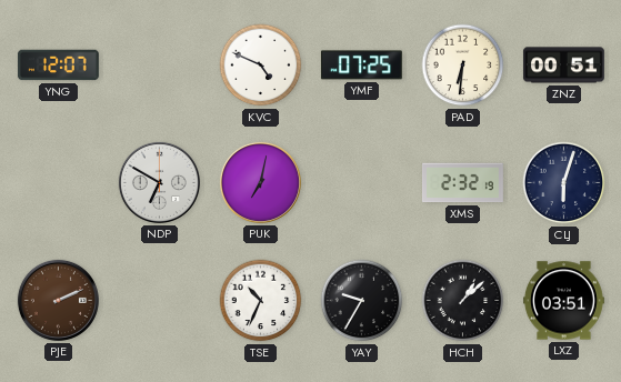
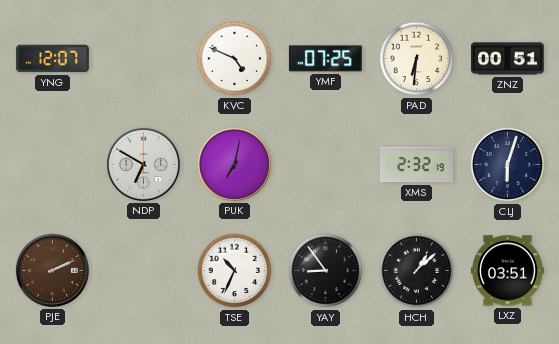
YAY: 9:35 -> 8:54
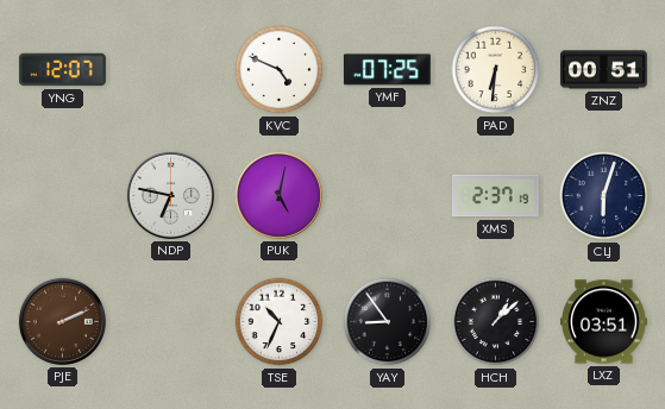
NDP: 6:50 -> 6:47
PUK: 7:02 -> 5:02
XMS: 2:32 -> 2:37
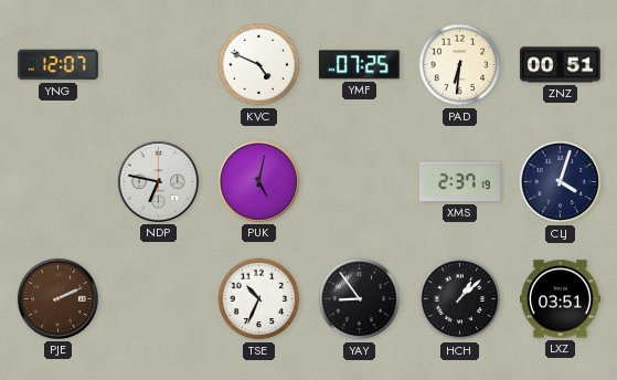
CLJ: 6:03 -> 4:03
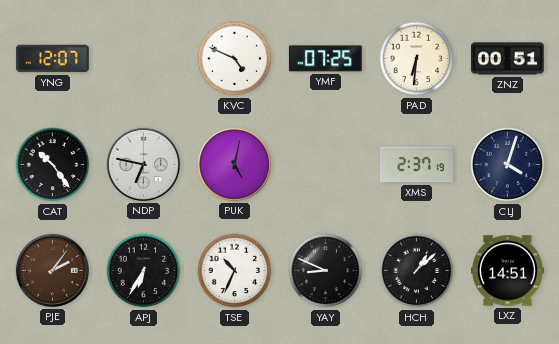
CAT: none -> 10:24
PJE: 2:11 -> 2:06
APJ: none -> 6:35
YAY: 8:54 -> 8:49
LXZ: 03:51 -> 14:51
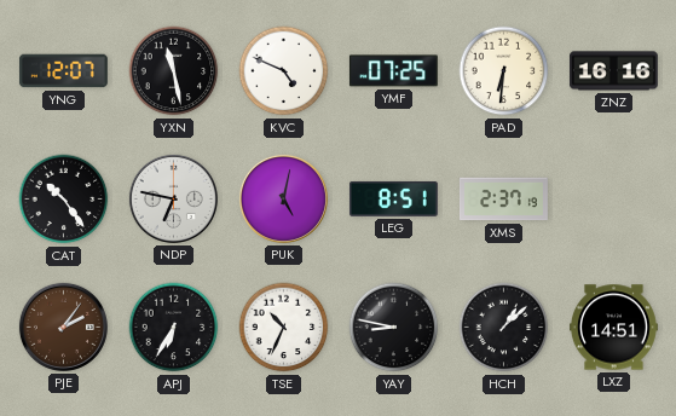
YXN: none -> 11:28
ZNZ: 00:51 -> 16:16
LEG: none -> 8:51
CLJ: 4:03 -> none
YAY: 8:49 -> 8:47
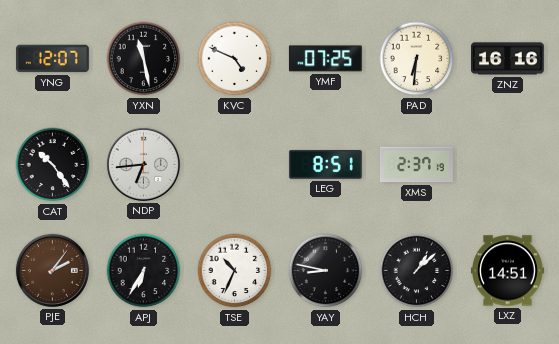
NDP: 6:47 -> 6:44
PUK: 5:02 -> none
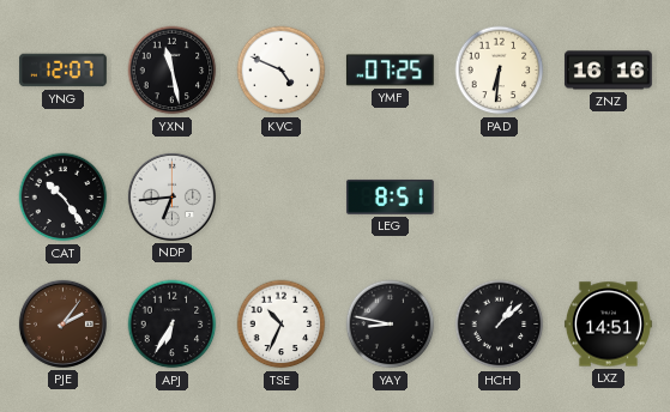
XMS: 2:37 -> none
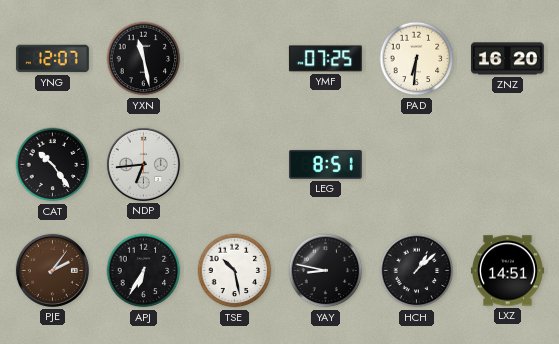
KVC: 4:49 -> none
ZNZ: 16:16 -> 16:20
TSE: 10:34 -> 10:28
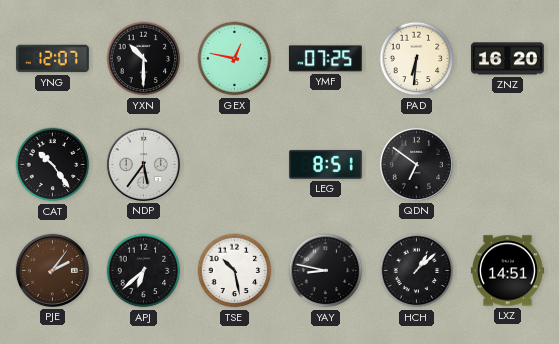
YXN: 11:28 -> 10:30
GEX: none -> 12:47
NDP: 6:44 -> 5:36
QDN: none -> 6:51
APJ: 6:35 -> 6:38
